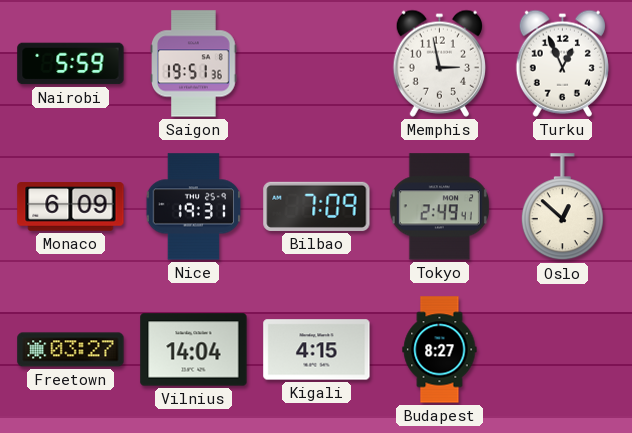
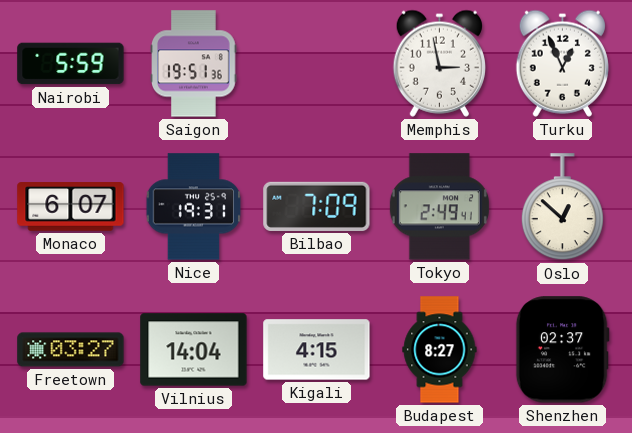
Monaco: 6:09 -> 6:07
Shenzhen: none -> 02:37
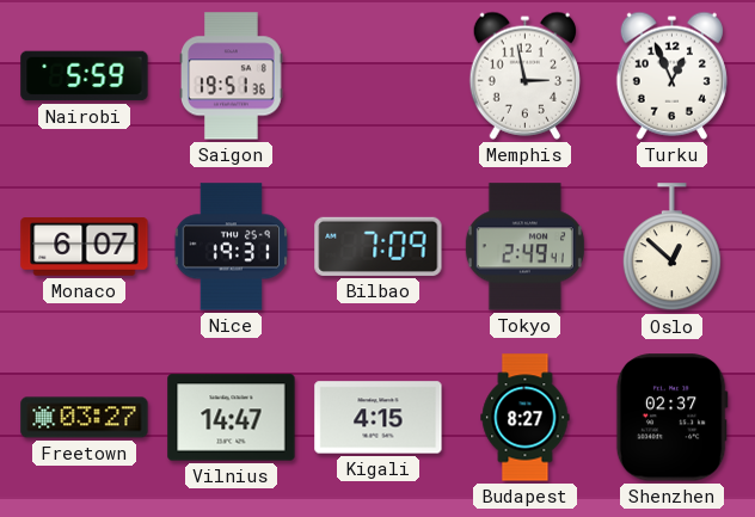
Vilnius: 14:04 -> 14:47
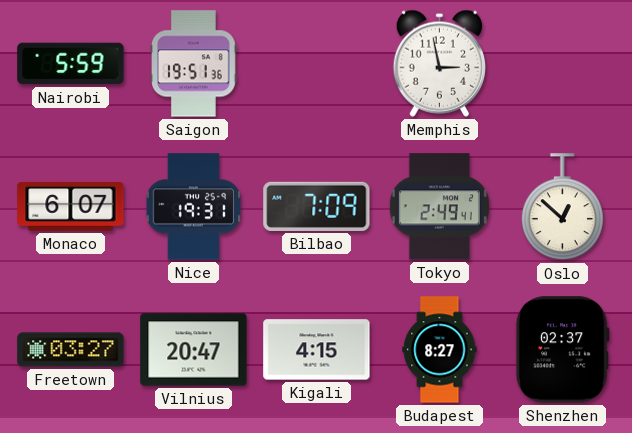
Turku: 12:56 -> none
Vilnius: 14:47 -> 20:47
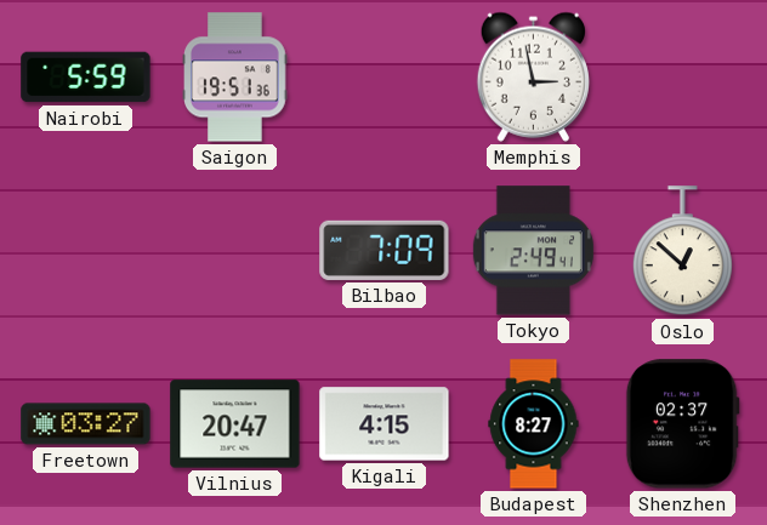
Monaco: 6:07 -> none
Nice: 19:31 -> none
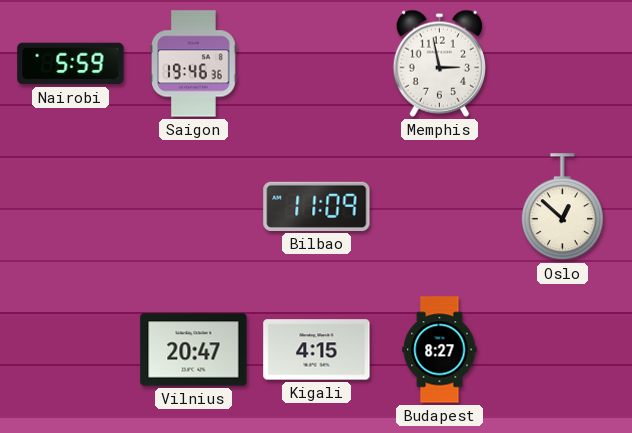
Saigon: 19:51 -> 19:46
Bilbao: 7:09 -> 11:09
Tokyo: 2:49 -> none
Freetown: 03:27 -> none
Shenzhen: 02:37 -> none
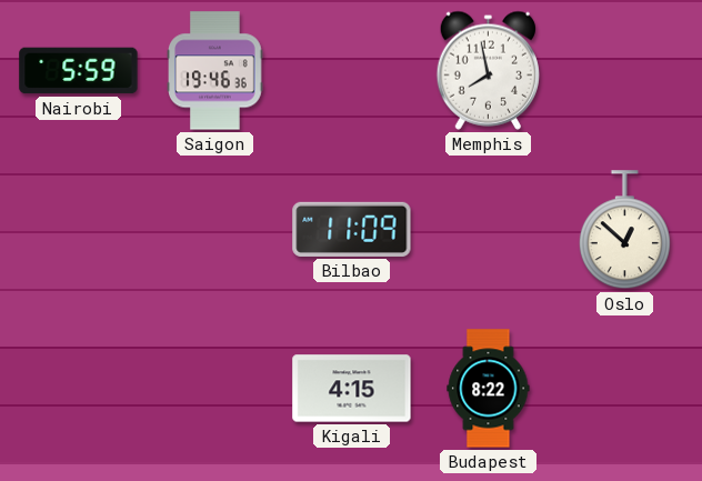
Memphis: 2:58 -> 7:58
Vilnius: 20:47 -> none
Budapest: 8:27 -> 8:22
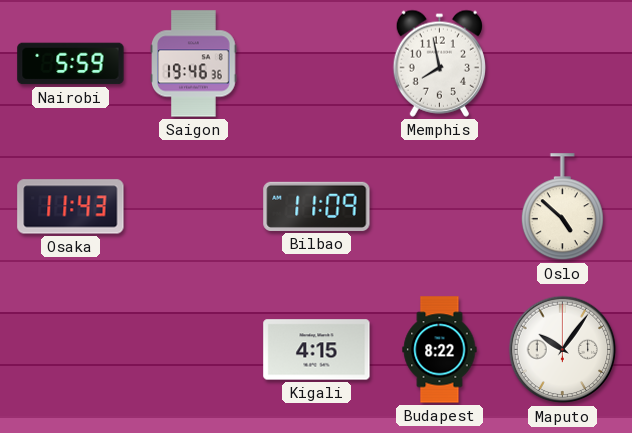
Osaka: none -> 11:43
Oslo: 12:52 -> 4:52
Maputo: none -> 10:06
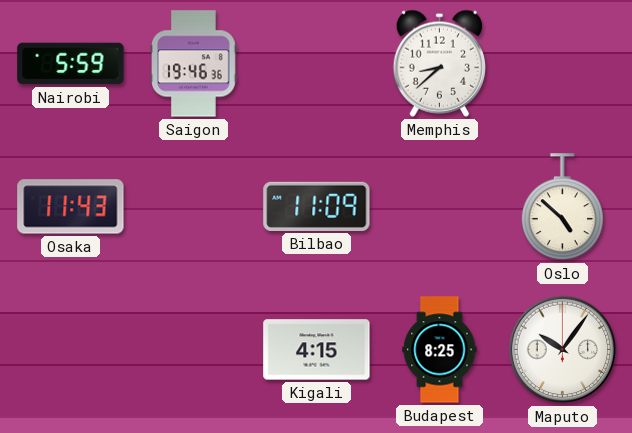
Memphis: 7:58 -> 8:38
Budapest: 8:22 -> 8:25
